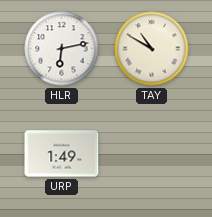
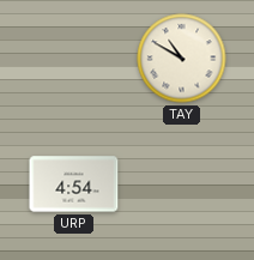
HLR: 6:13 -> none
URP: 1:49 -> 4:54
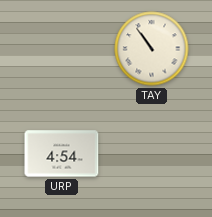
TAY: 10:50 -> 10:54
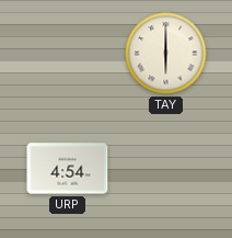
TAY: 10:54 -> 6:00
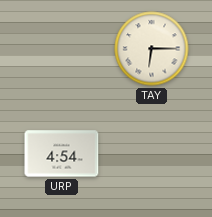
TAY: 6:00 -> 6:15
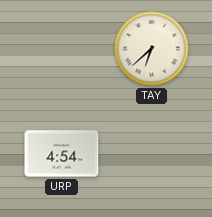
TAY: 6:15 -> 6:38
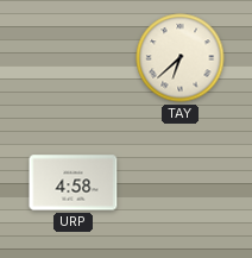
URP: 4:54 -> 4:58
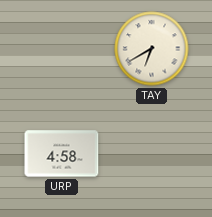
TAY: 6:38 -> 6:40
